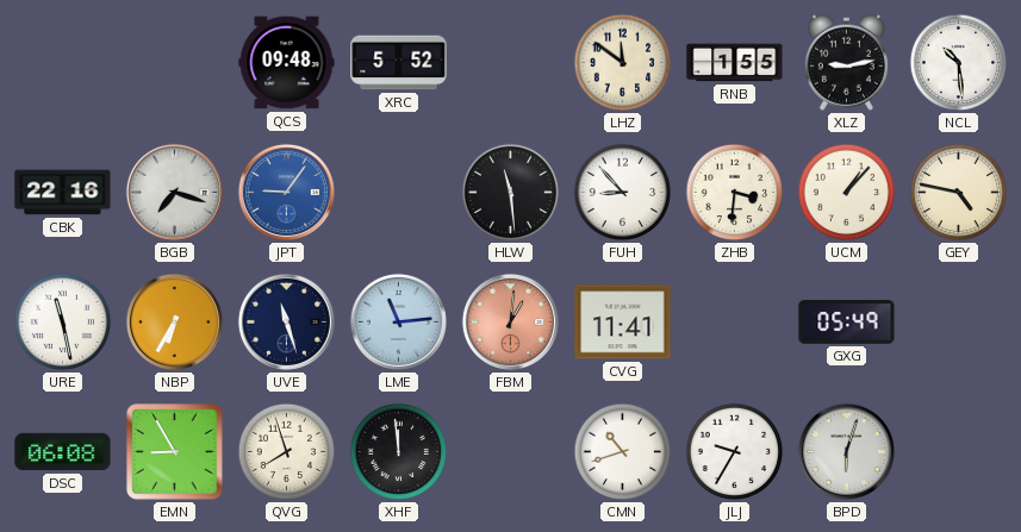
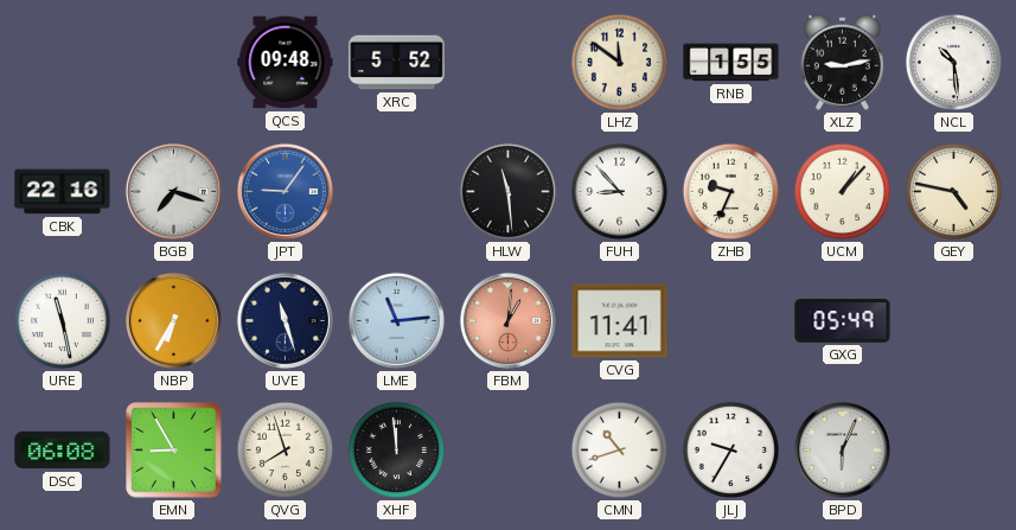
ZHB: 3:31 -> 9:34
BPD: 6:03 -> 6:04
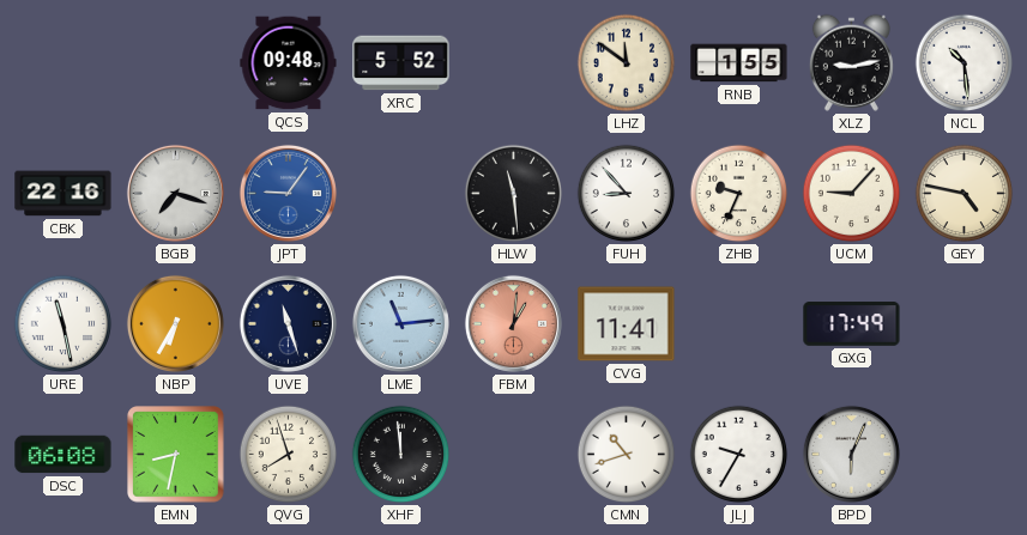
UCM: 1:07 -> 9:07
GXG: 05:49 -> 17:49
EMN: 8:55 -> 8:32
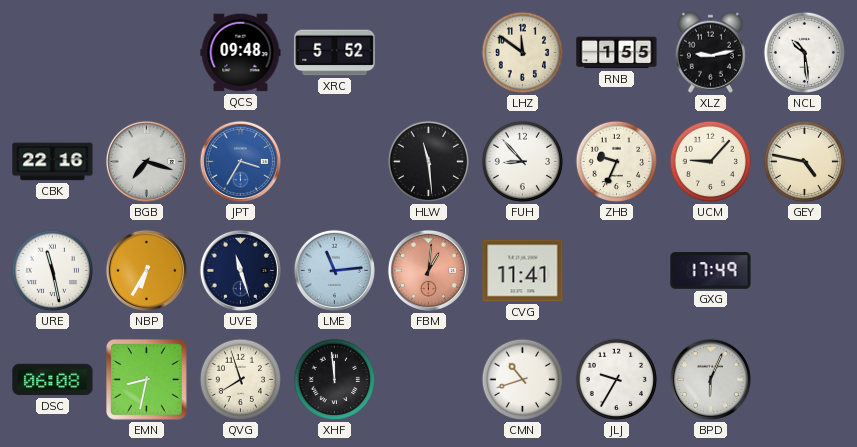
JPT: 9:06 -> 3:35
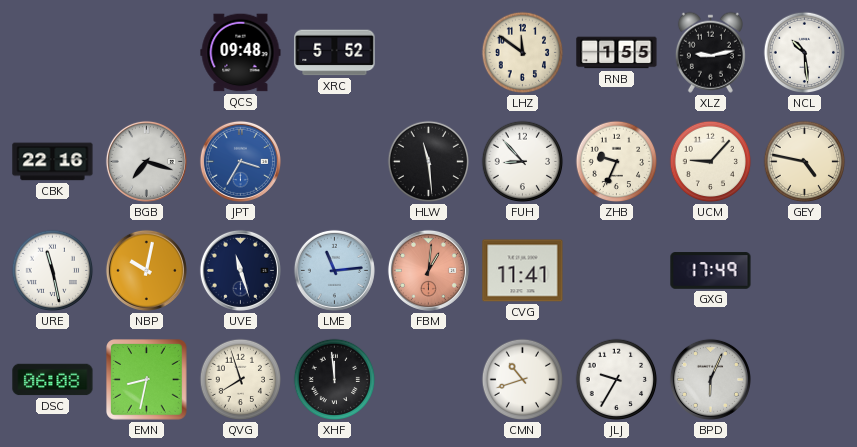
NBP: 6:35 -> 10:02
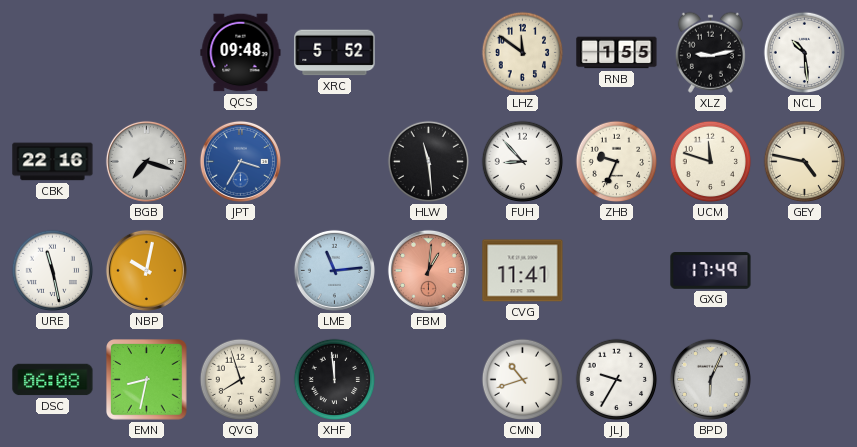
UCM: 9:07 -> 11:48
UVE: 11:27 -> none
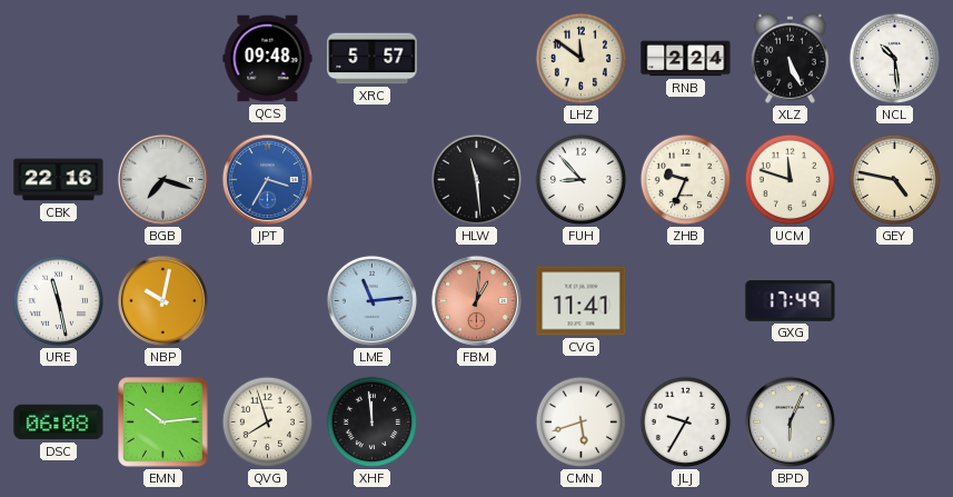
XRC: 5:52 -> 5:57
RNB: 1:55 -> 2:24
XLZ: 9:13 -> 5:26
EMN: 8:32 -> 10:14
CMN: 10:42 -> 5:42
